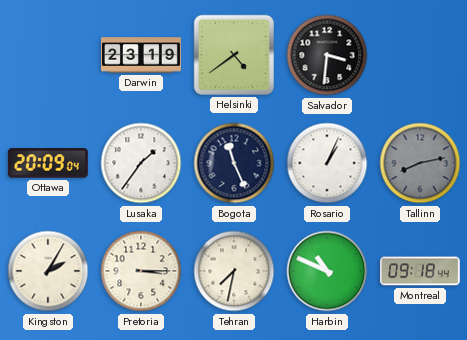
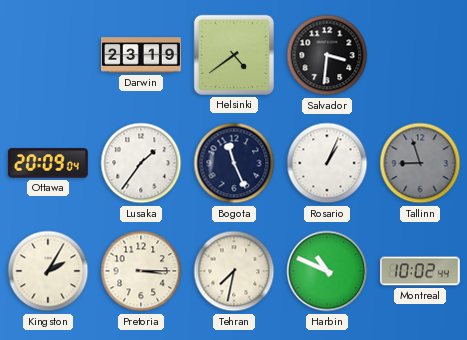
Tallinn: 8:13 -> 8:57
Montreal: 09:18 -> 10:02
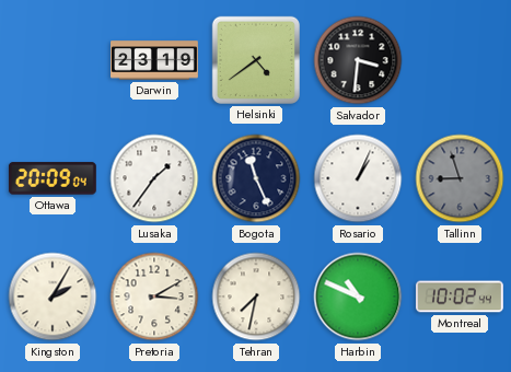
Pretoria: 3:15 -> 3:10
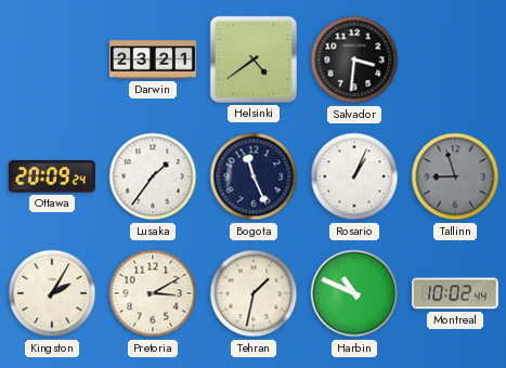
Darwin: 23:19 -> 23:21
Ottawa: 20:09:04 -> 20:09:24
Tehran: 7:32 -> 1:32
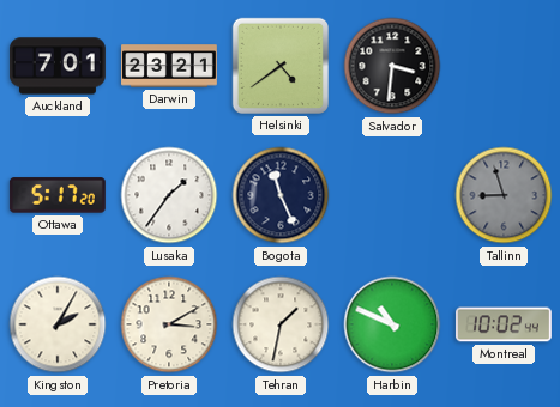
Auckland: none -> 7:01
Ottawa: 20:09 -> 5:17
Rosario: 1:04 -> none
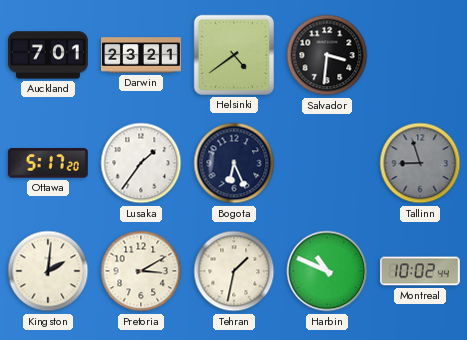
Bogota: 11:26 -> 6:26
Kingston: 2:05 -> 2:01
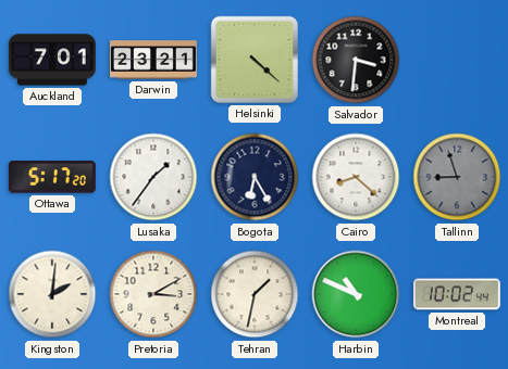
Helsinki: 4:39 -> 4:22
Bogota: 6:26 -> 6:25
Cairo: none -> 8:22
